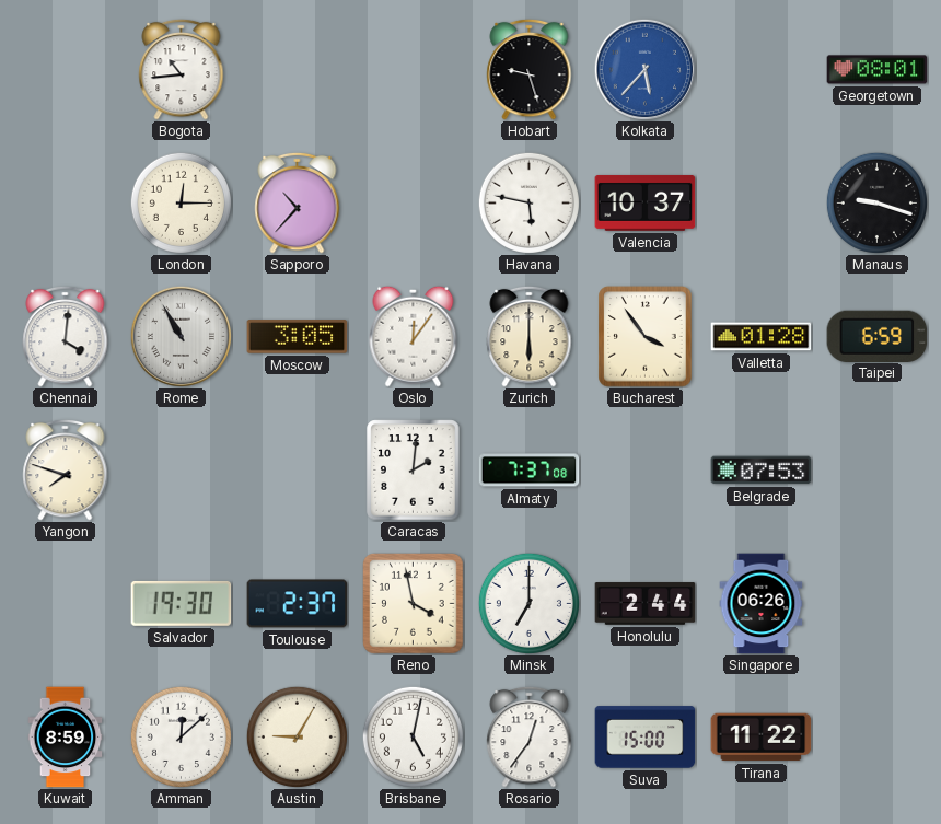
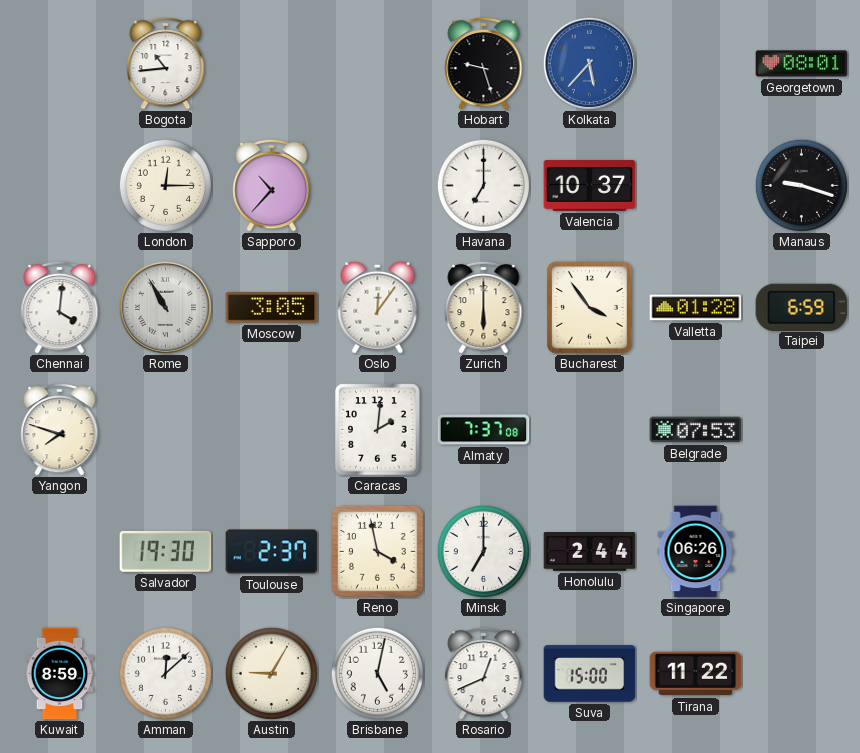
Havana: 5:47 -> 7:00
Rosario: 12:36 -> 12:41
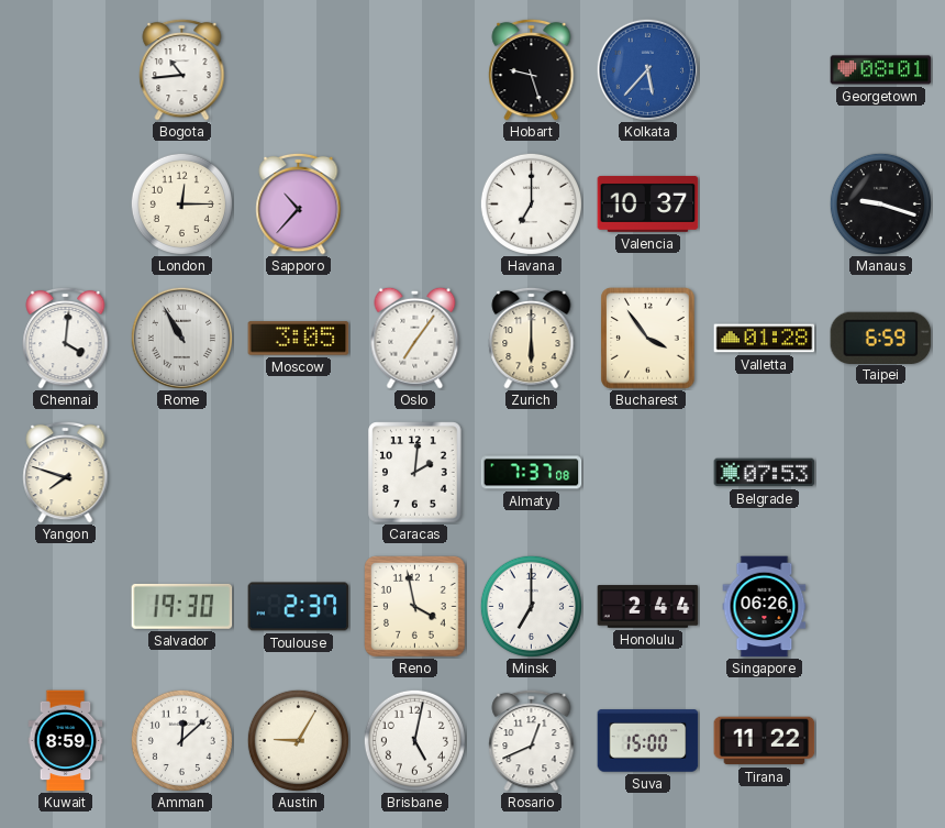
Oslo: 12:06 -> 7:06
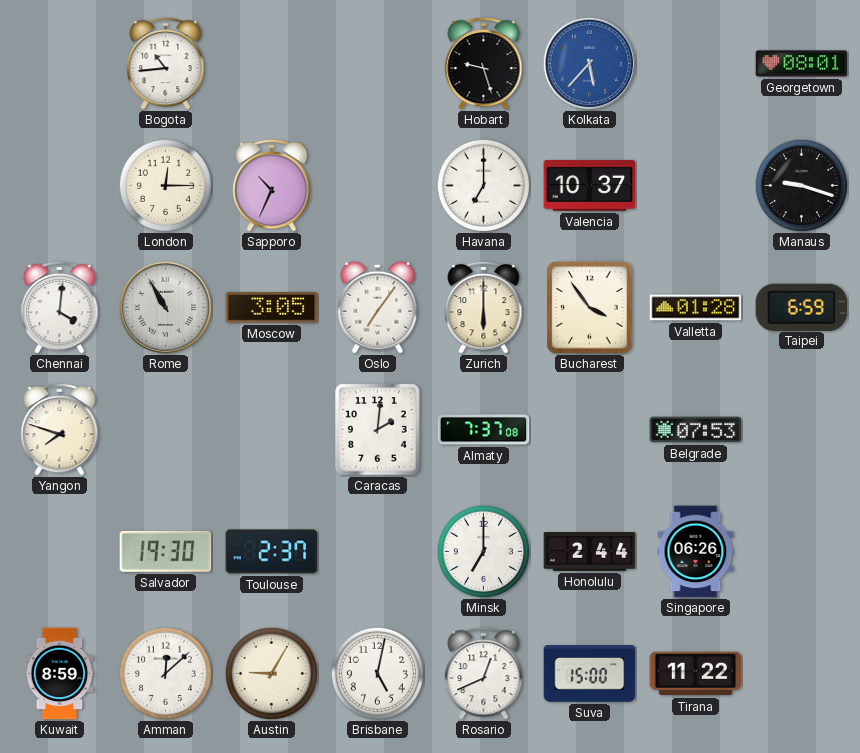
Sapporo: 10:37 -> 10:34
Reno: 3:58 -> none
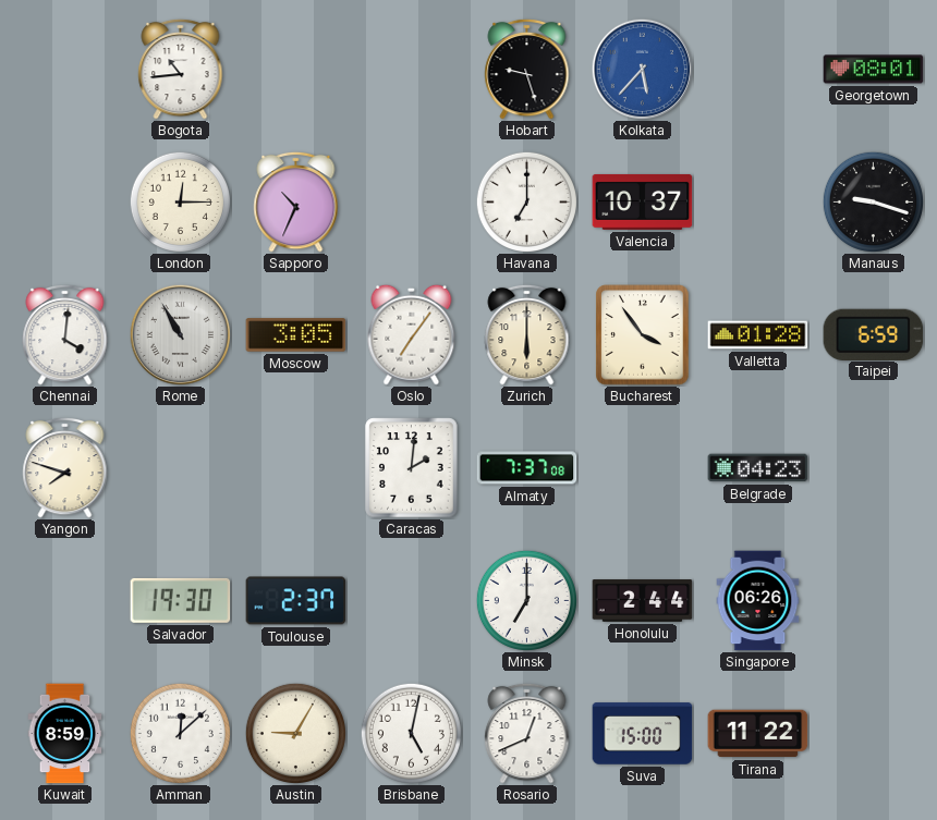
Belgrade: 07:53 -> 04:23
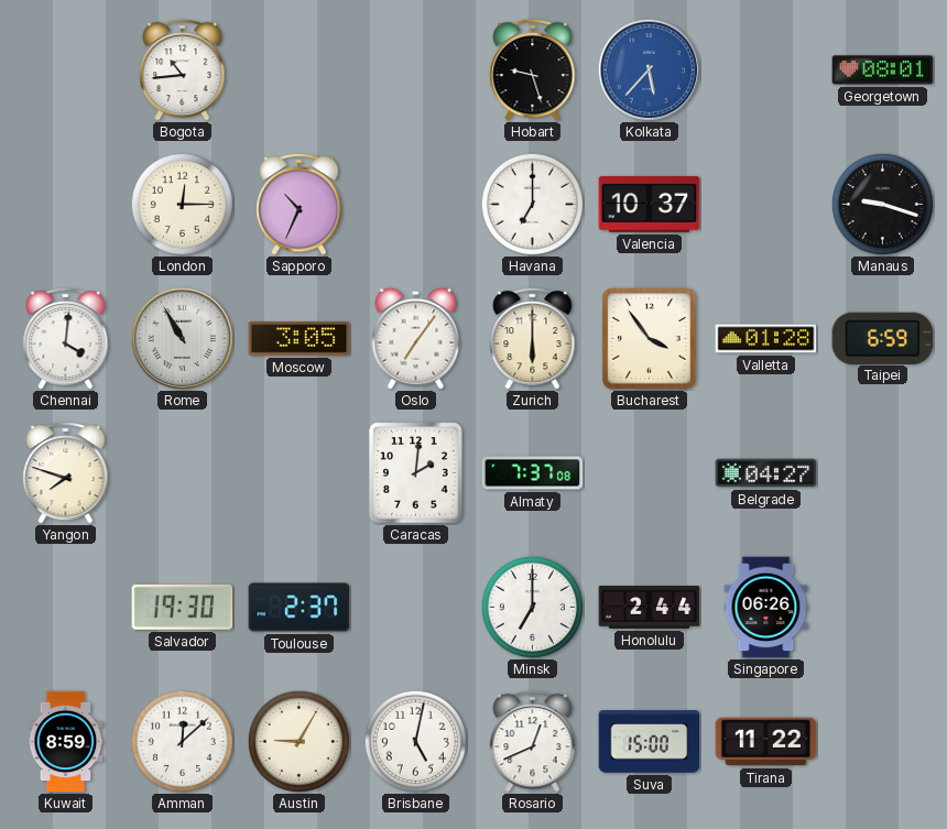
Belgrade: 04:23 -> 04:27
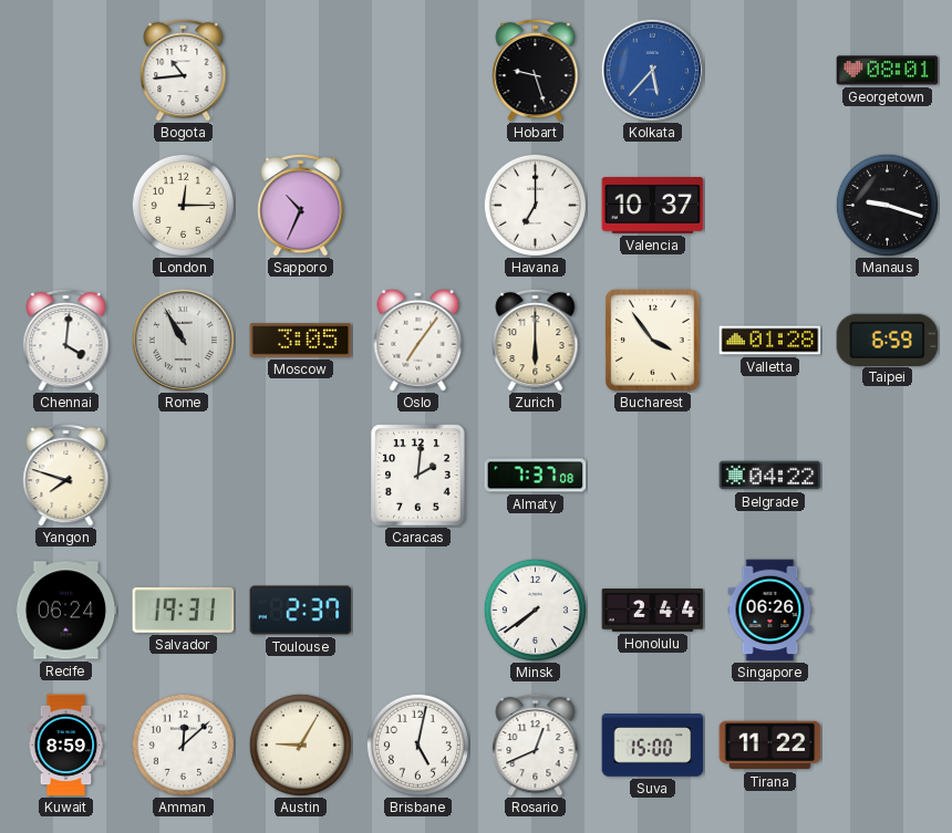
Belgrade: 04:27 -> 04:22
Recife: none -> 06:24
Salvador: 19:30 -> 19:31
Minsk: 7:00 -> 7:39
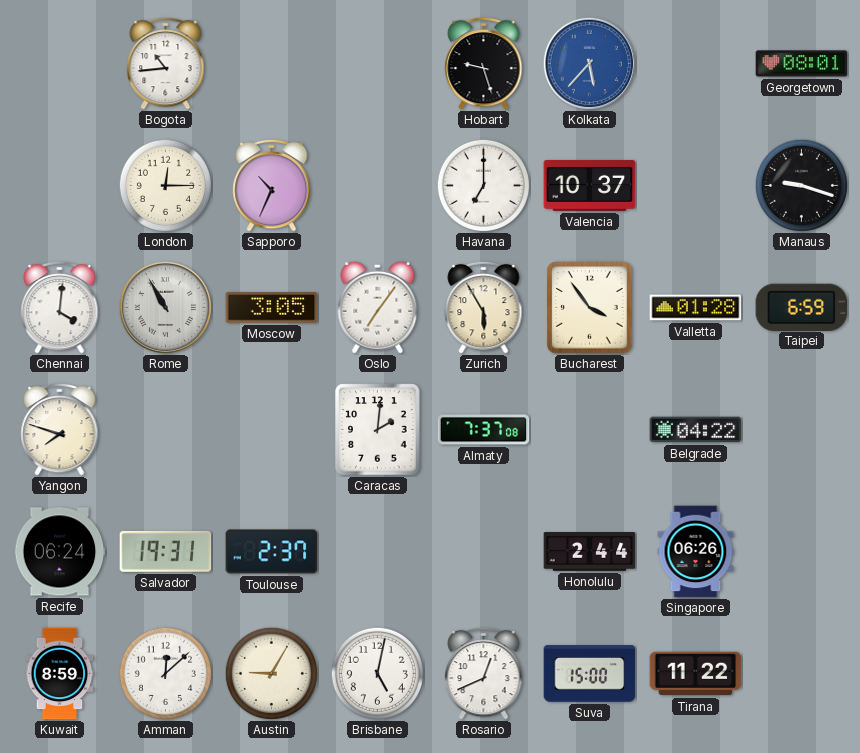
Zurich: 6:00 -> 5:55
Minsk: 7:39 -> none
